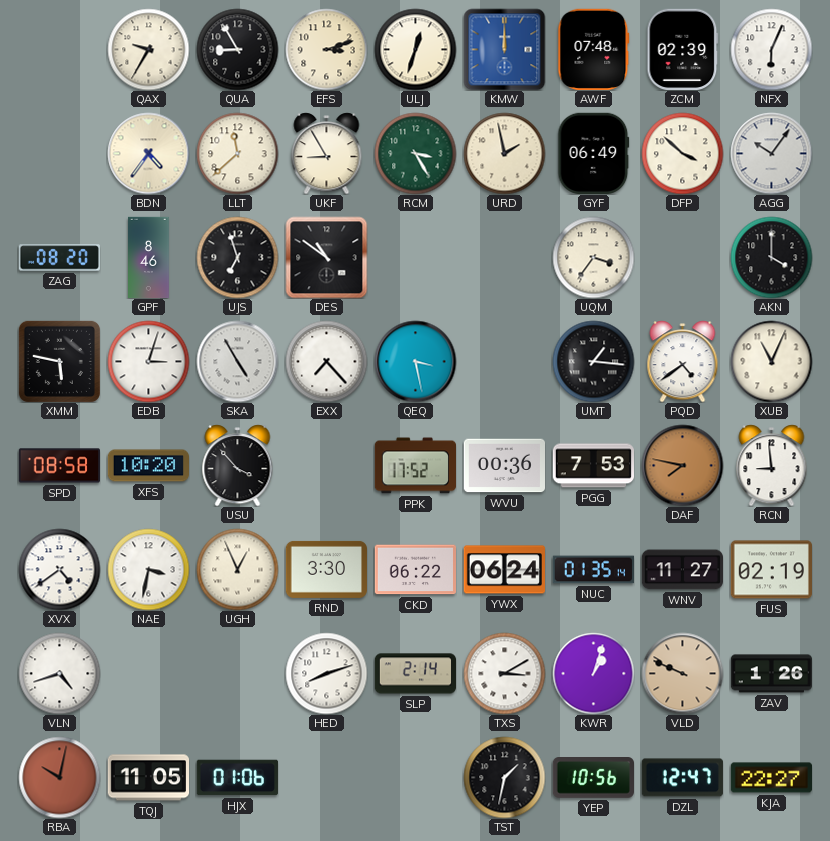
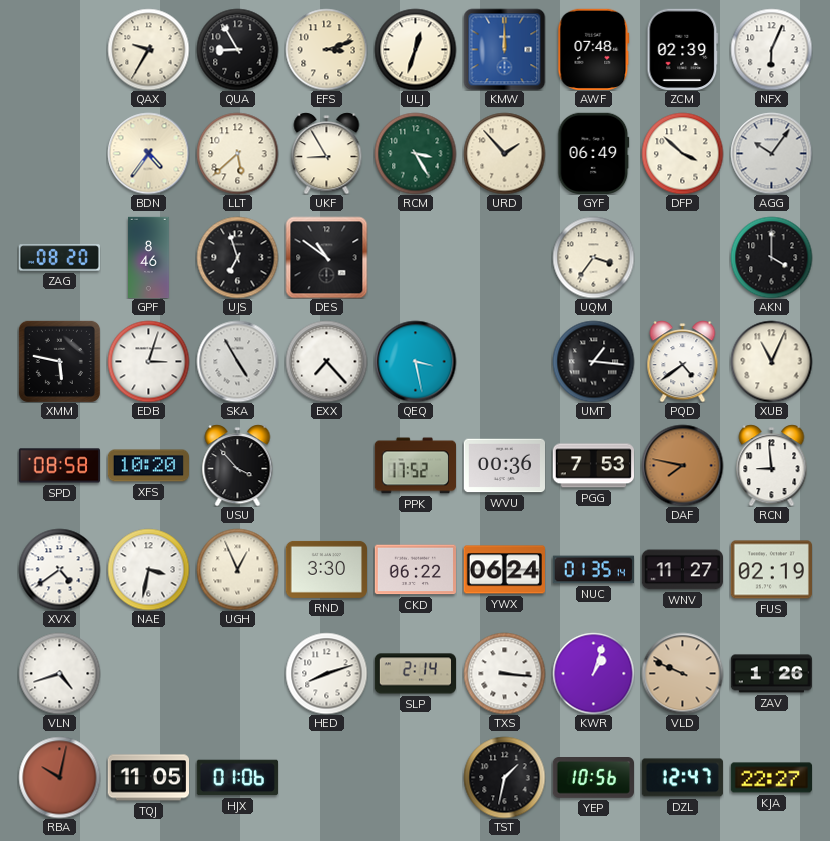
LLT: 11:38 -> 5:38
URD: 1:58 -> 1:53
TXS: 3:10 -> 3:16
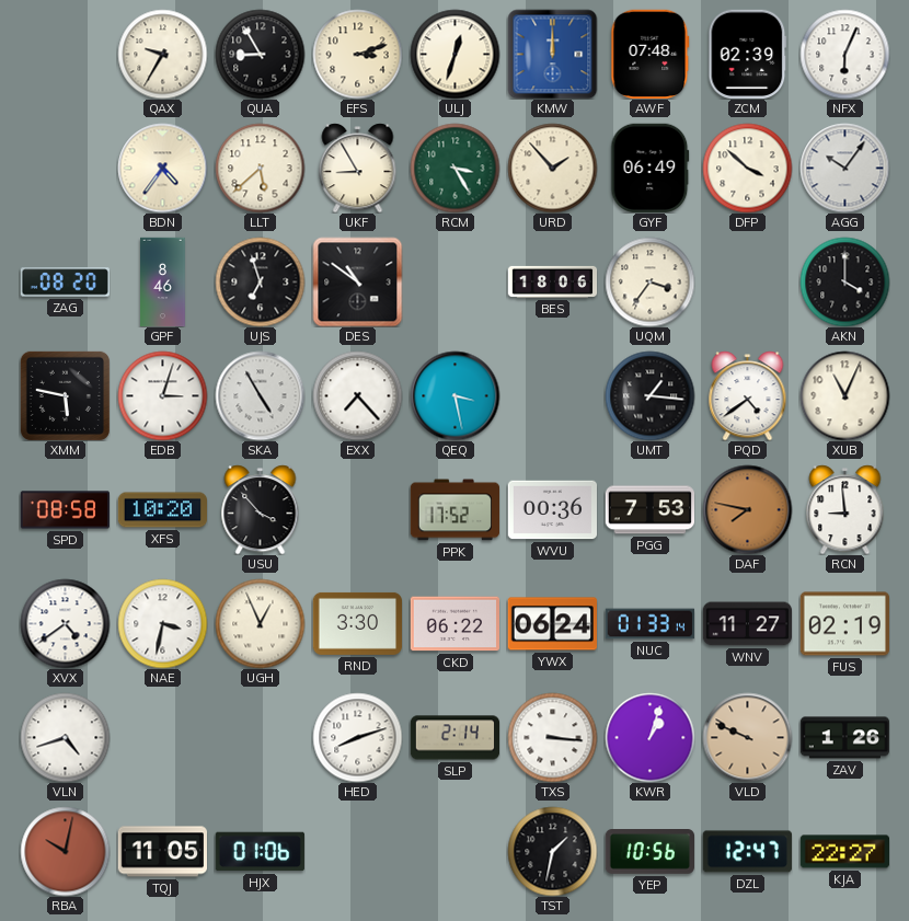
BES: none -> 18:06
NUC: 01:35 -> 01:33
